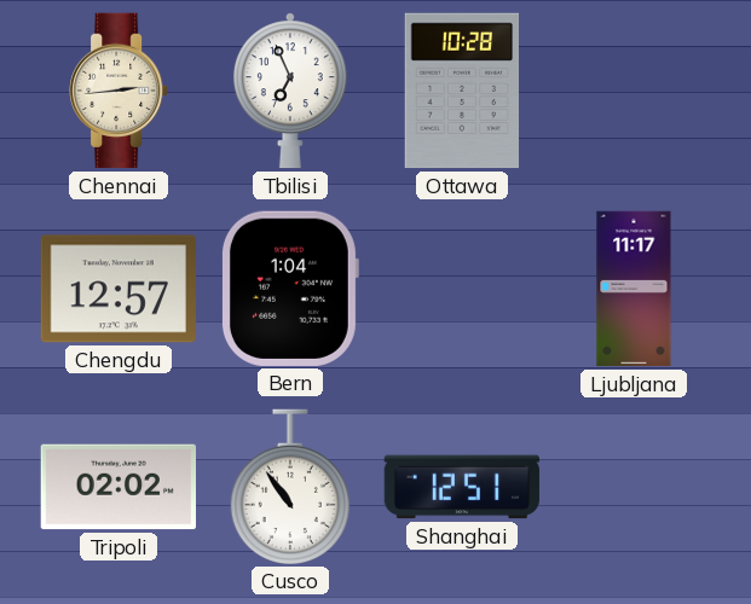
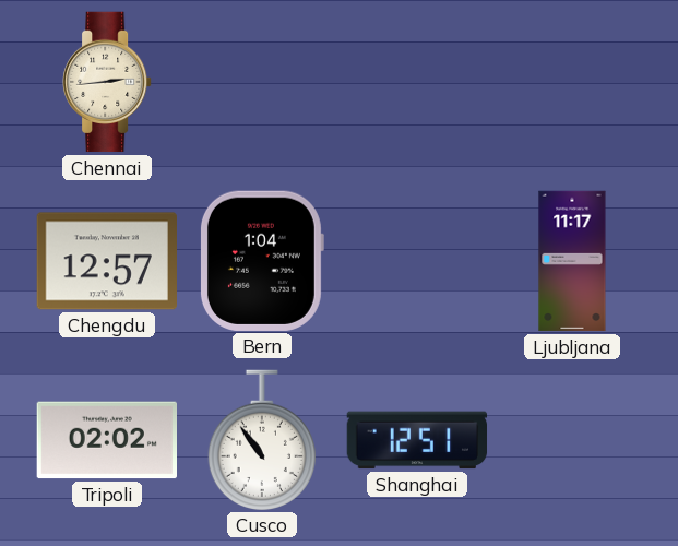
Tbilisi: 6:56 -> none
Ottawa: 10:28 -> none
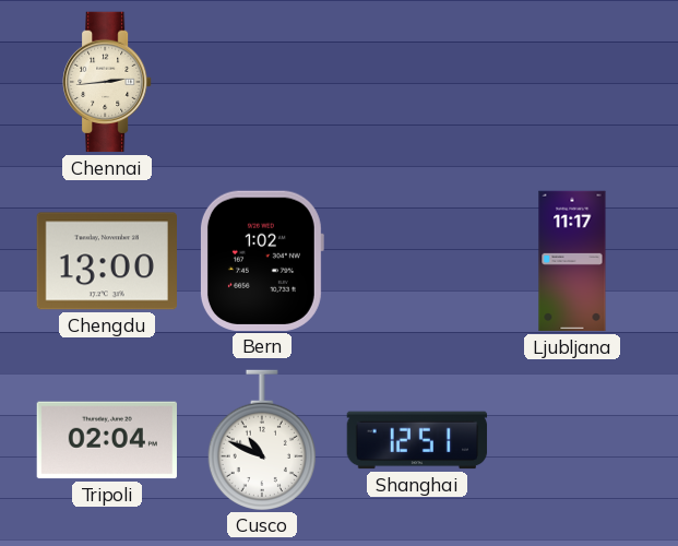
Chengdu: 12:57 -> 13:00
Bern: 1:04 -> 1:02
Tripoli: 02:02 -> 02:04
Cusco: 10:54 -> 10:49
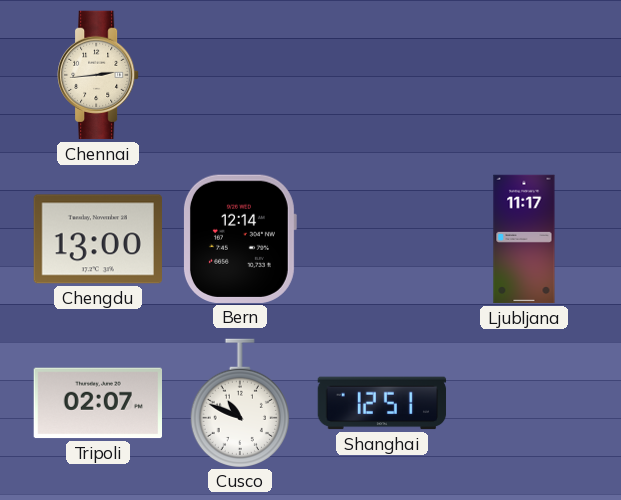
Bern: 1:02 -> 12:14
Tripoli: 02:04 -> 02:07
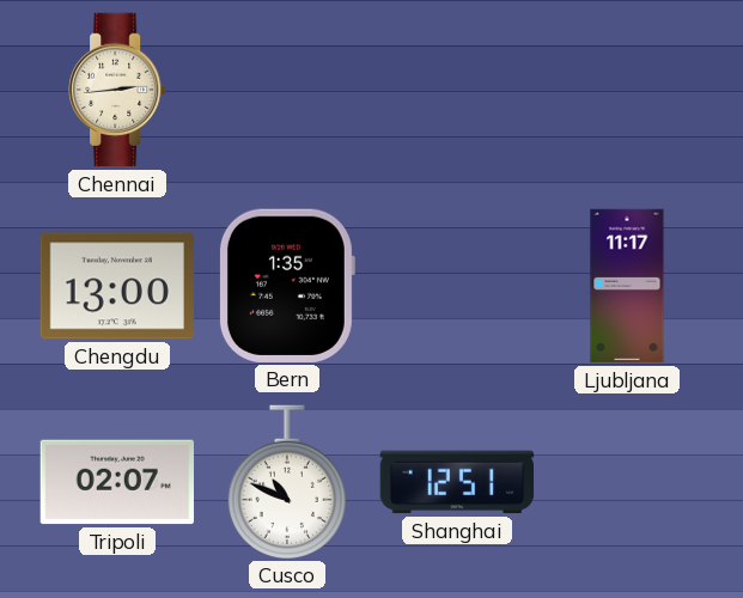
Bern: 12:14 -> 1:35
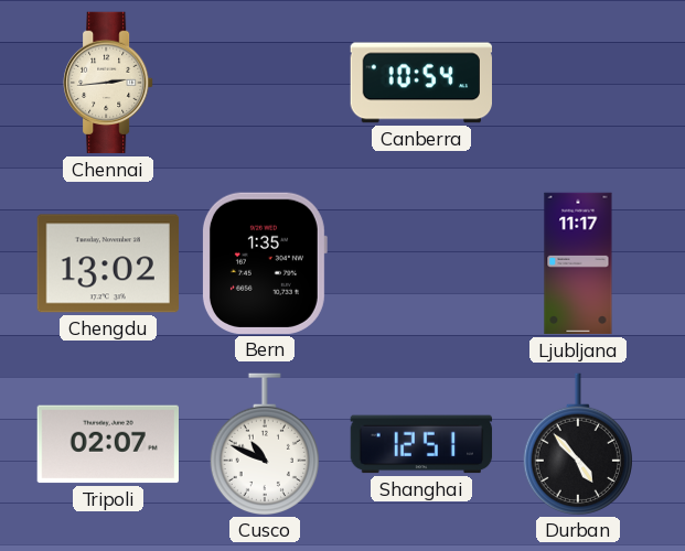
Canberra: none -> 10:54
Chengdu: 13:00 -> 13:02
Durban: none -> 4:53
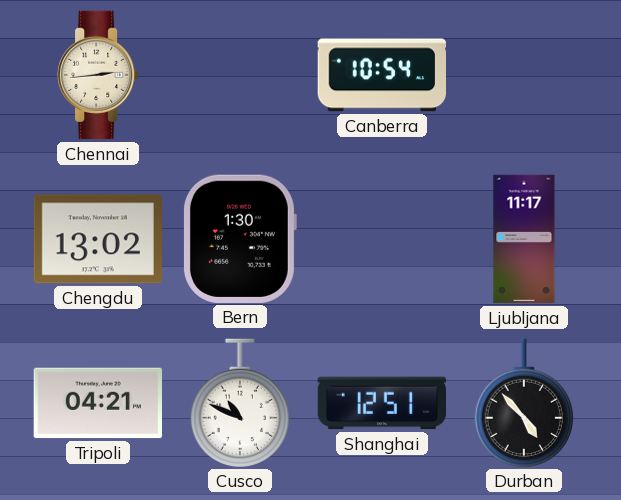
Bern: 1:35 -> 1:30
Tripoli: 02:07 -> 04:21
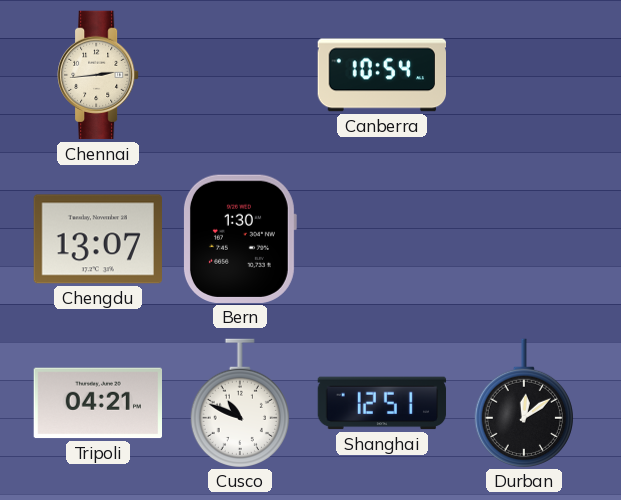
Chengdu: 13:02 -> 13:07
Ljubljana: 11:17 -> none
Durban: 4:53 -> 12:09
